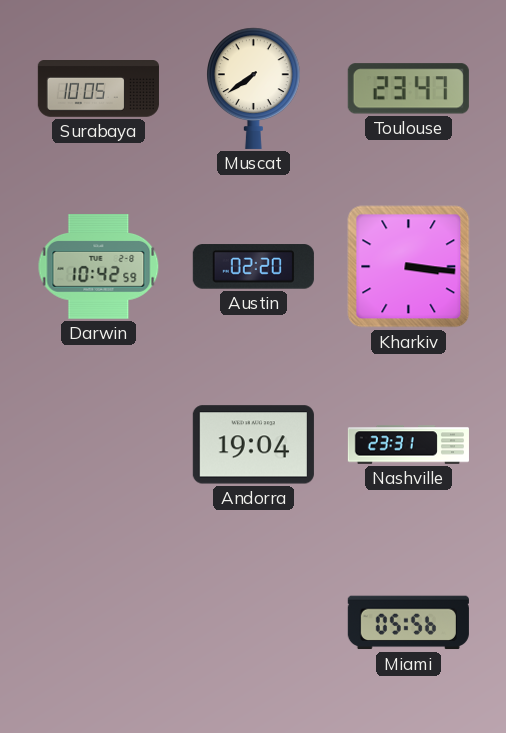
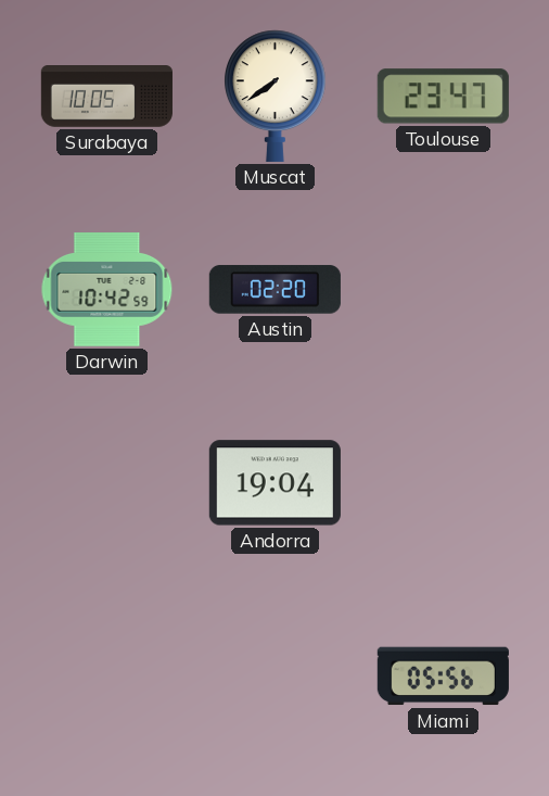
Kharkiv: 3:16 -> none
Nashville: 23:31 -> none
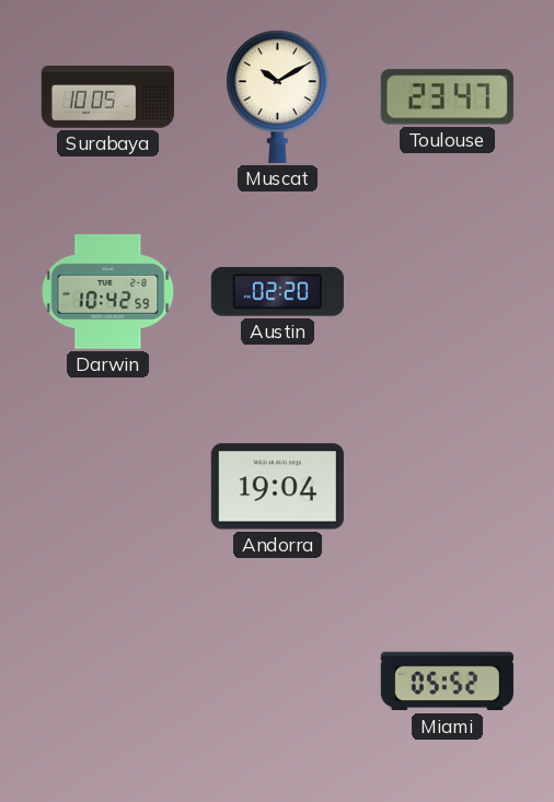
Muscat: 7:39 -> 10:10
Miami: 05:56 -> 05:52
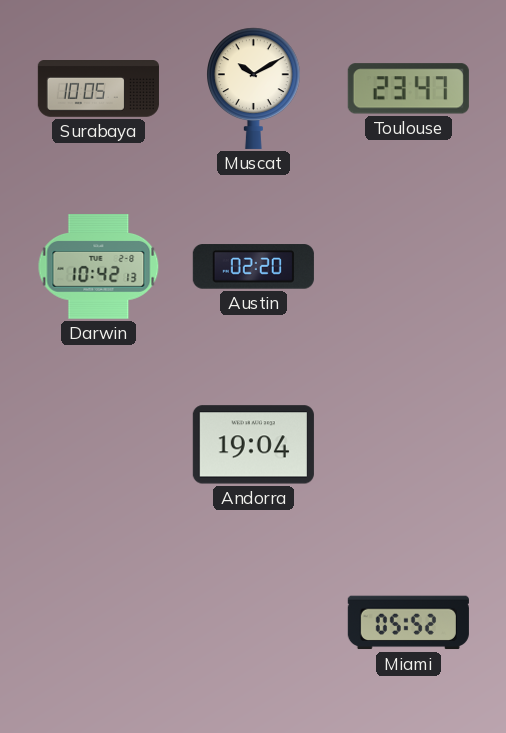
Darwin: 10:42:59 -> 10:42:13
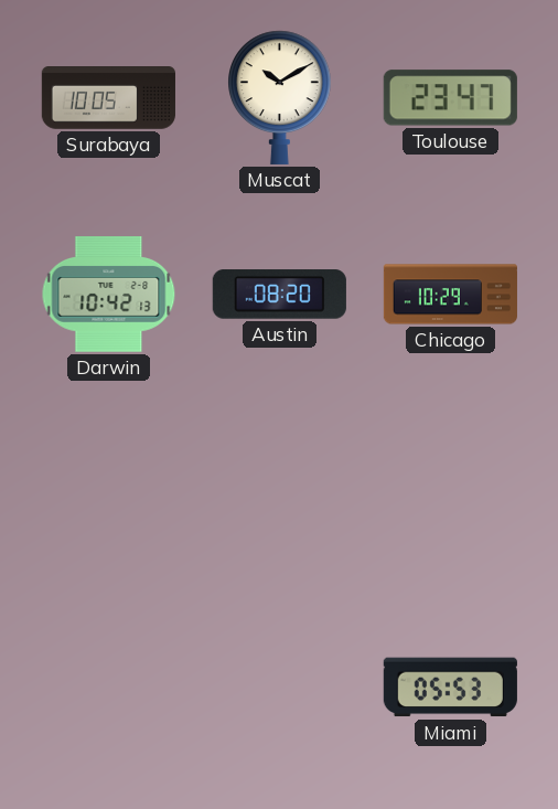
Austin: 02:20 -> 08:20
Chicago: none -> 10:29
Andorra: 19:04 -> none
Miami: 05:52 -> 05:53
